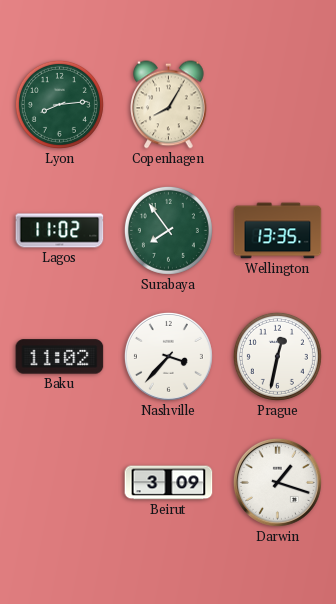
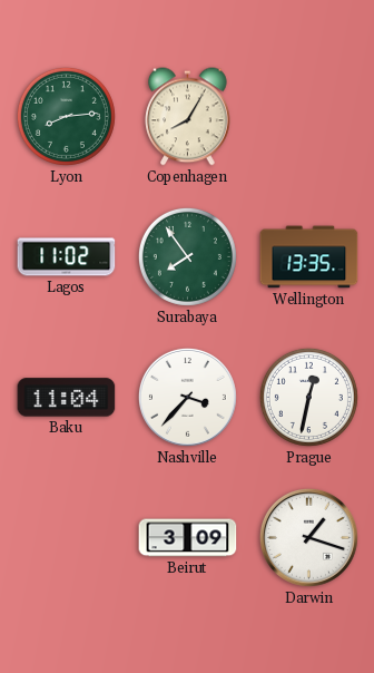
Baku: 11:02 -> 11:04
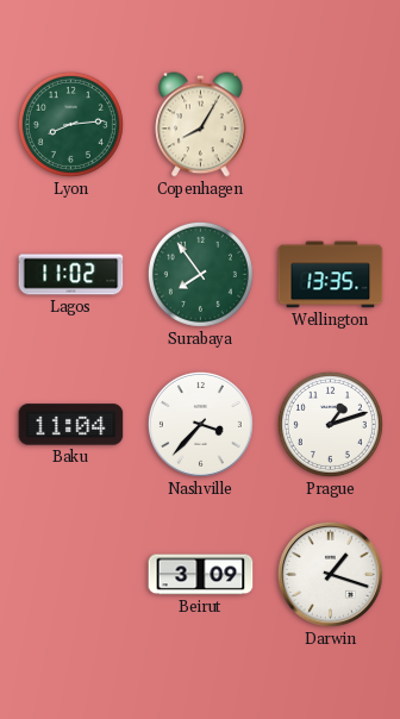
Prague: 12:32 -> 1:12
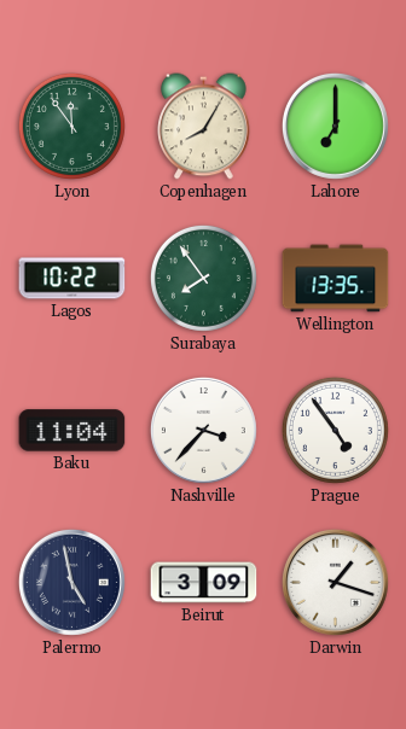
Lyon: 8:14 -> 11:54
Lahore: none -> 7:00
Lagos: 11:02 -> 10:22
Prague: 1:12 -> 4:54
Palermo: none -> 4:58
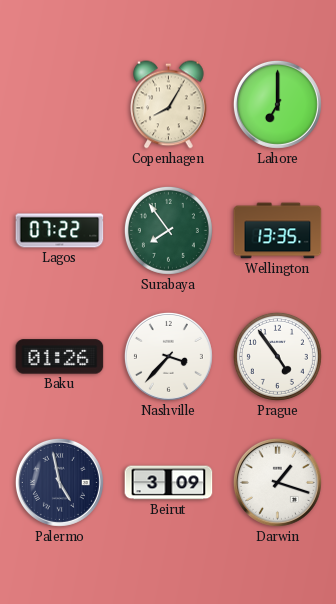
Lyon: 11:54 -> none
Lagos: 10:22 -> 07:22
Baku: 11:04 -> 01:26
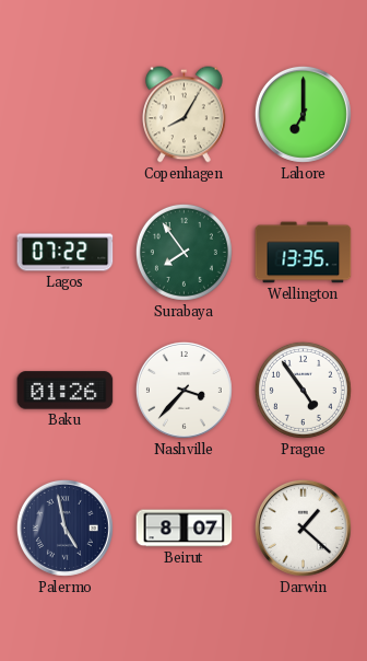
Beirut: 3:09 -> 8:07
Darwin: 1:18 -> 1:22
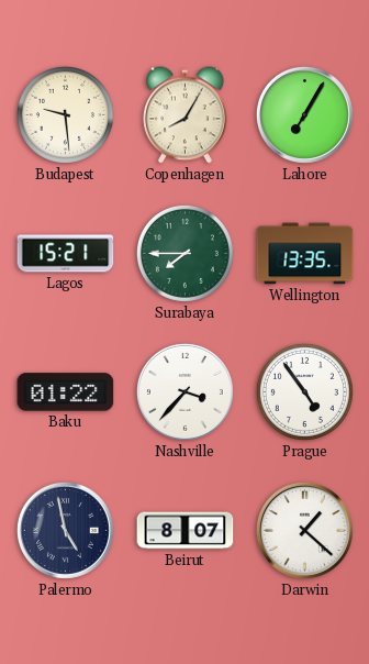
Budapest: none -> 9:29
Lahore: 7:00 -> 7:05
Lagos: 07:22 -> 15:21
Surabaya: 7:54 -> 7:45
Baku: 01:26 -> 01:22
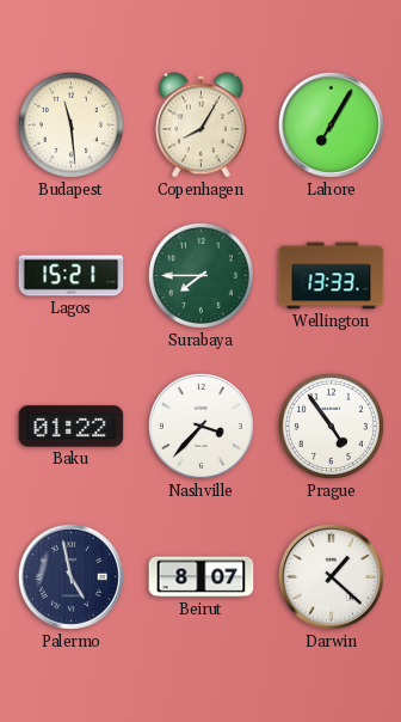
Budapest: 9:29 -> 11:29
Wellington: 13:35 -> 13:33
